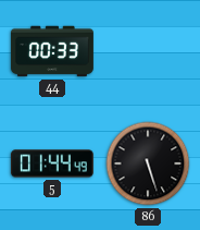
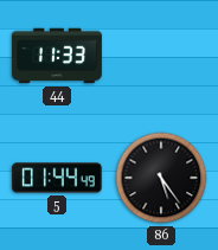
44: 00:33 -> 11:33
86: 5:27 -> 5:24
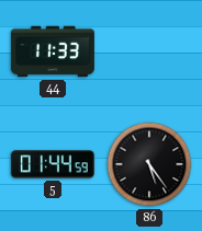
5: 01:44:49 -> 01:44:59
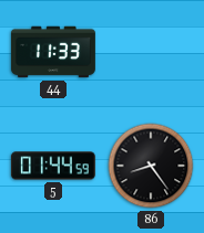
86: 5:24 -> 8:24
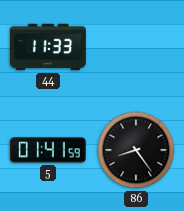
5: 01:44 -> 01:41
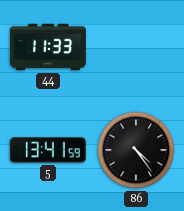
5: 01:41 -> 13:41
86: 8:24 -> 4:24
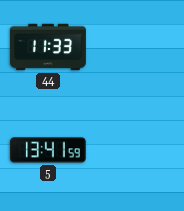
86: 4:24 -> none
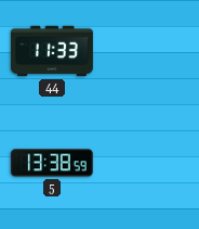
5: 13:41 -> 13:38
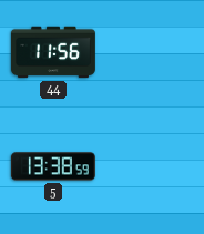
44: 11:33 -> 11:56
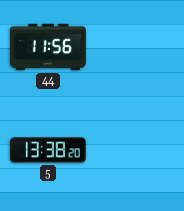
5: 13:38:59 -> 13:38:20
